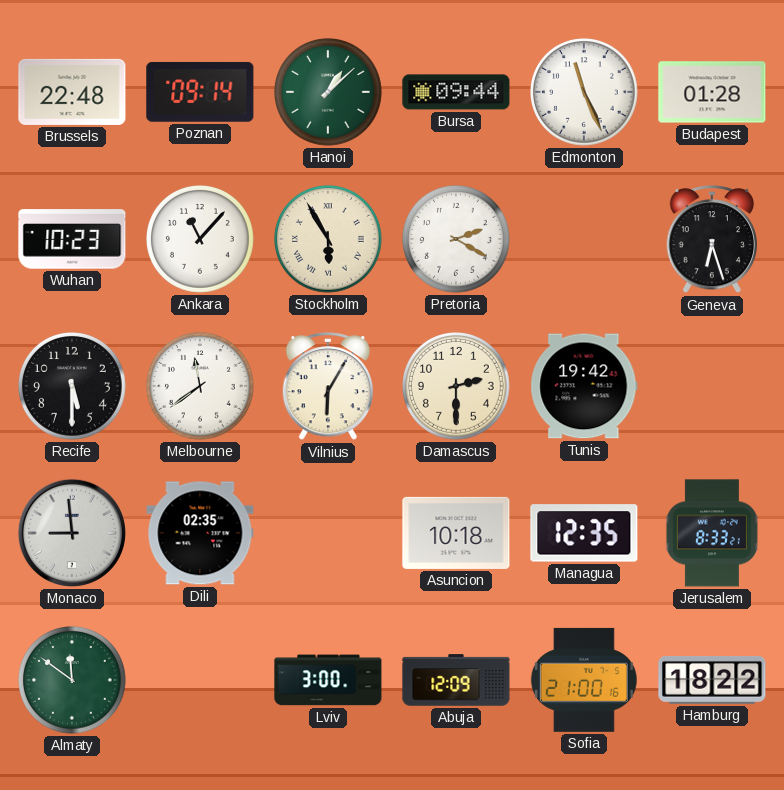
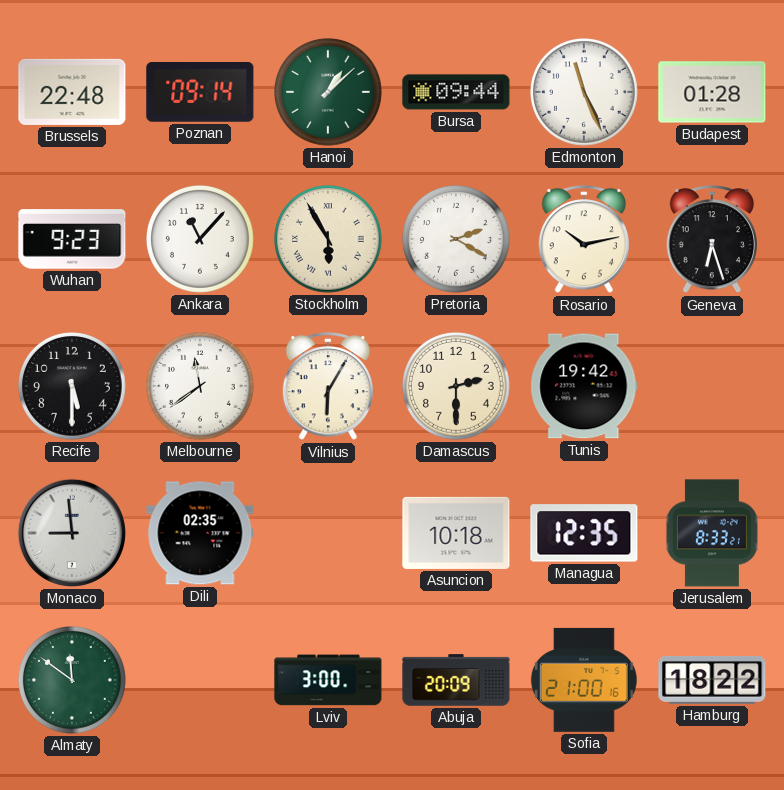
Wuhan: 10:23 -> 9:23
Rosario: none -> 10:13
Abuja: 12:09 -> 20:09
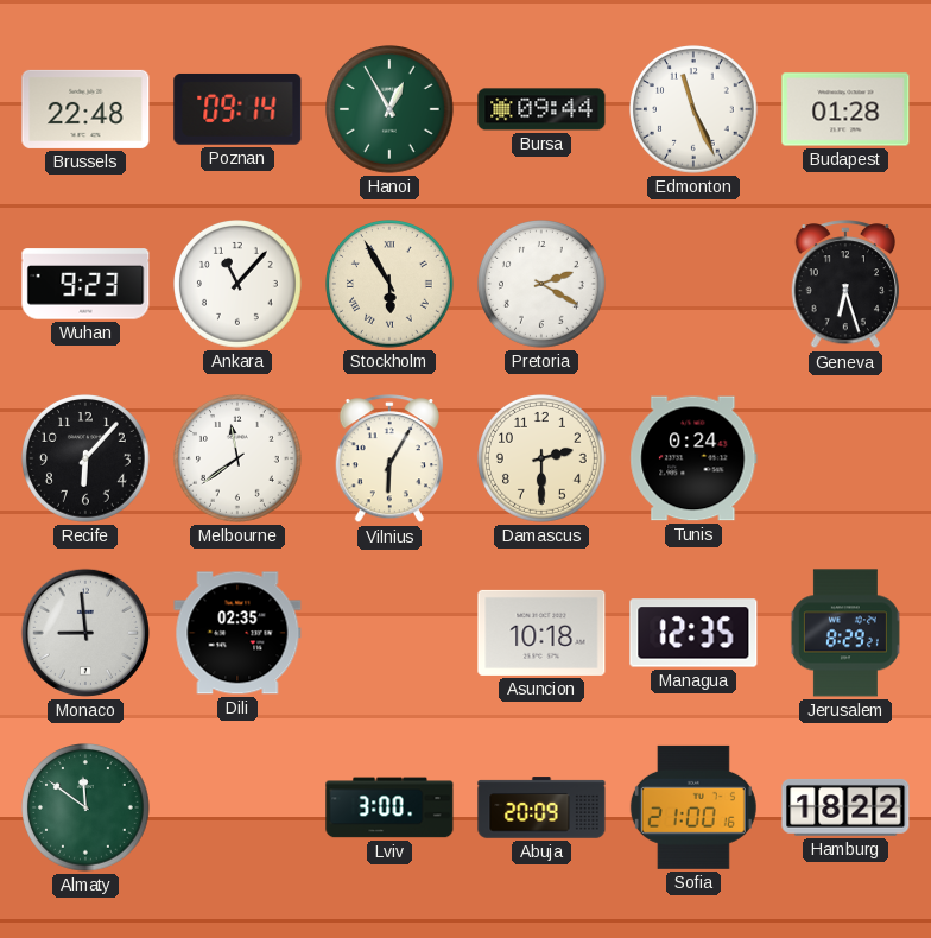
Hanoi: 1:08 -> 12:55
Rosario: 10:13 -> none
Recife: 5:30 -> 6:07
Tunis: 19:42 -> 0:24
Jerusalem: 8:33 -> 8:29
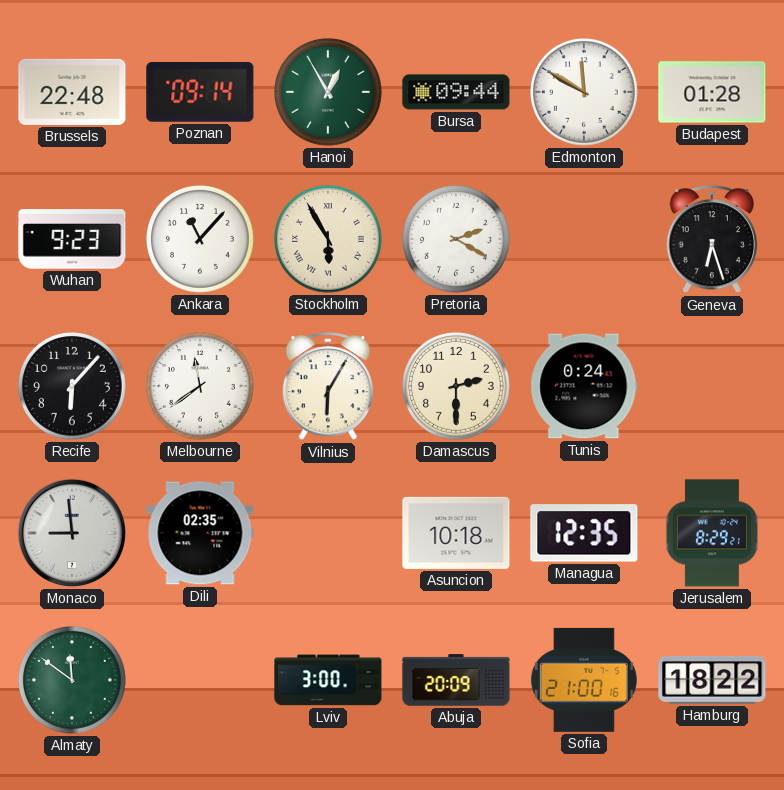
Edmonton: 11:26 -> 11:50
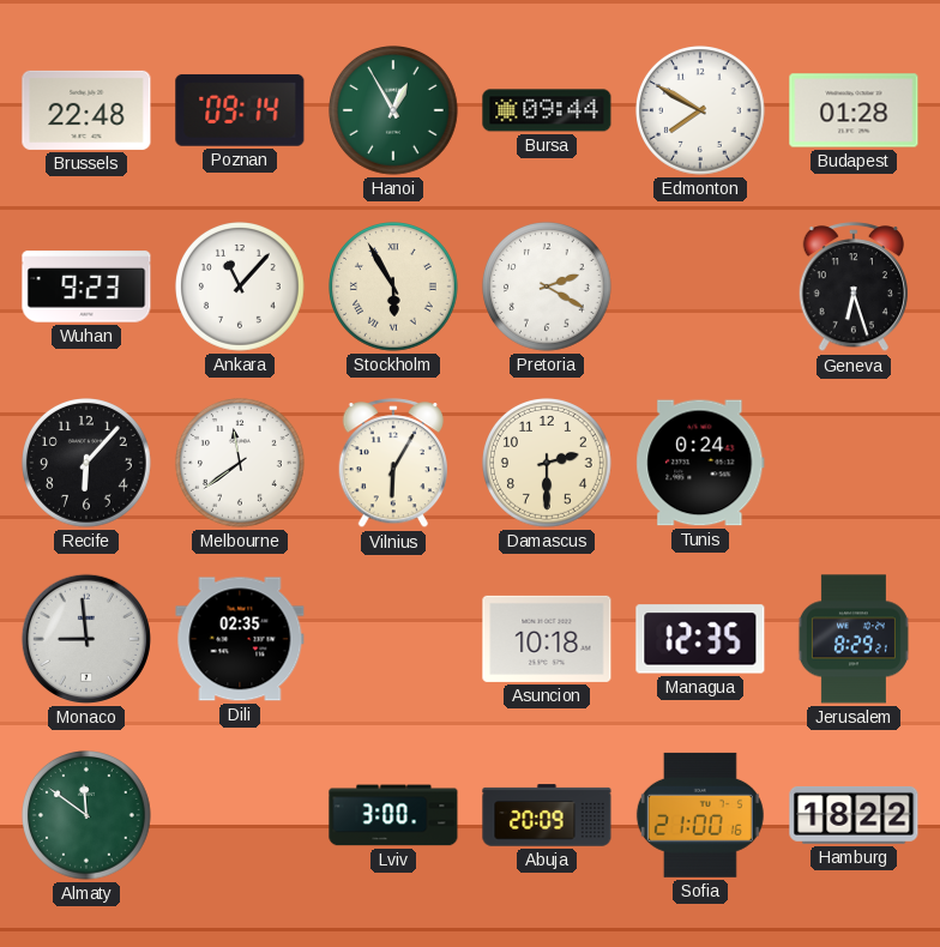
Edmonton: 11:50 -> 7:50
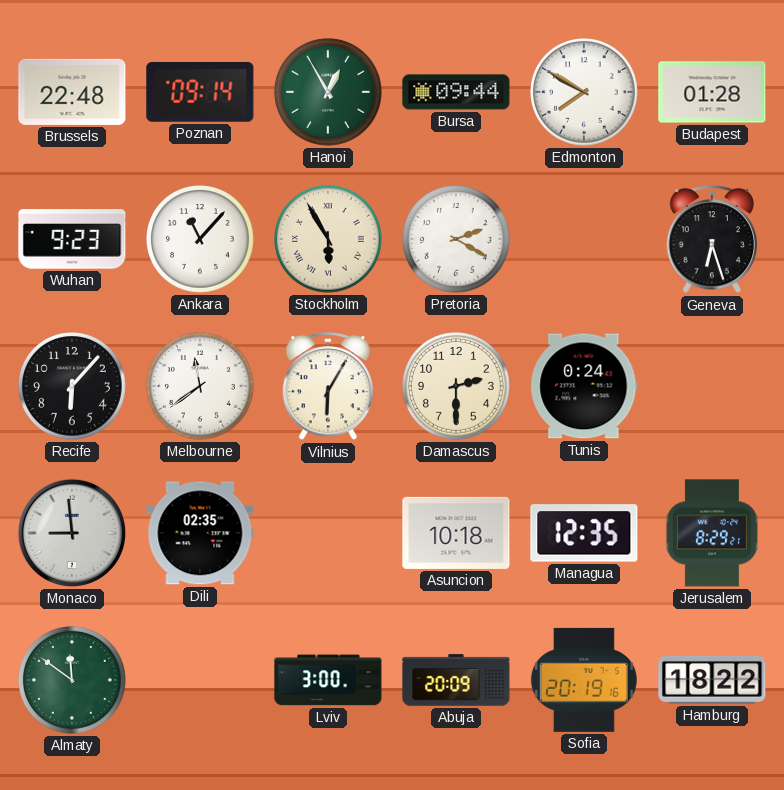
Sofia: 21:00 -> 20:19
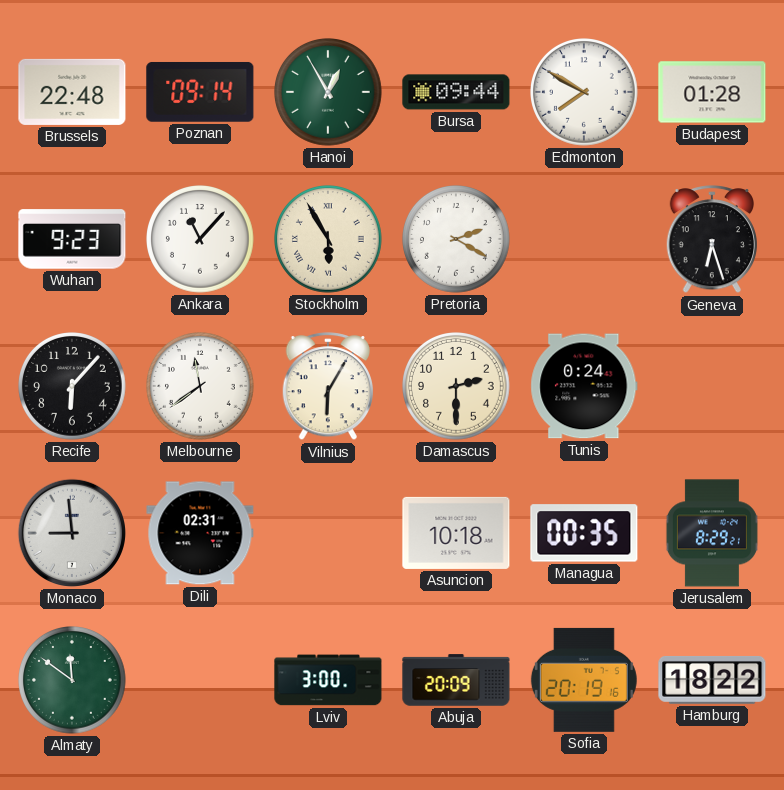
Dili: 02:35 -> 02:31
Managua: 12:35 -> 00:35
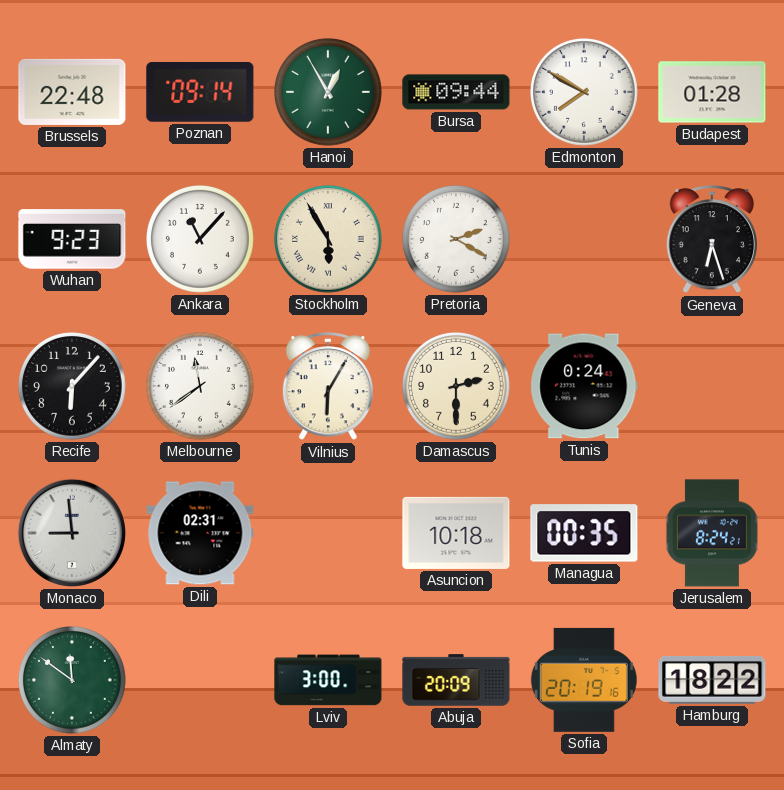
Jerusalem: 8:29 -> 8:24
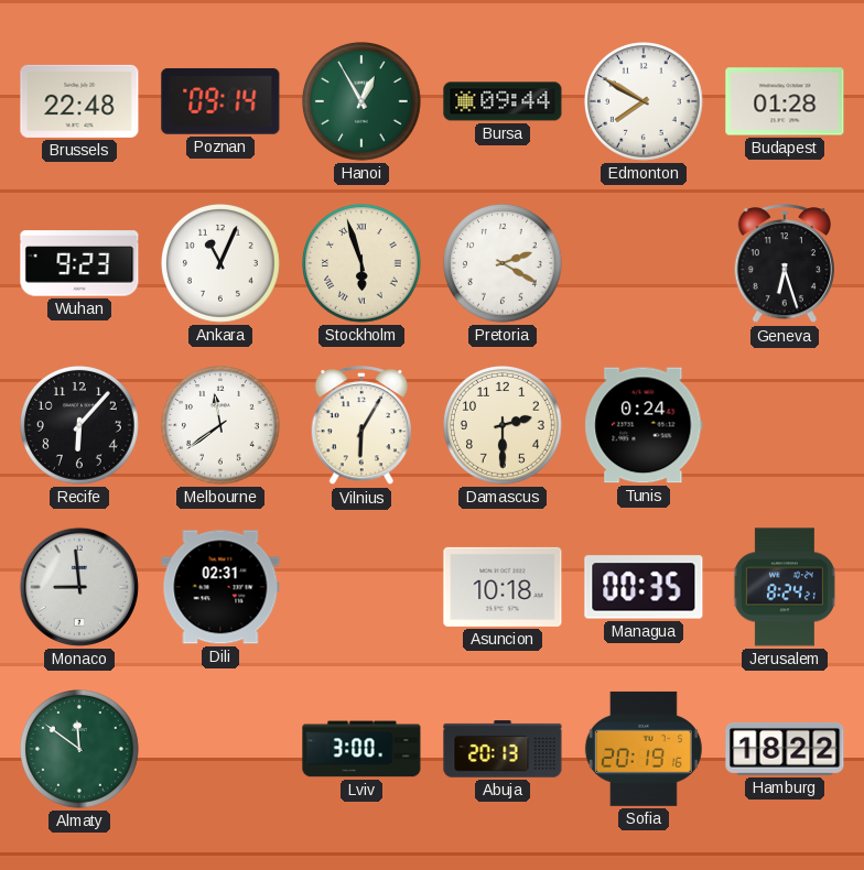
Ankara: 11:07 -> 11:04
Stockholm: 5:55 -> 5:57
Abuja: 20:09 -> 20:13
